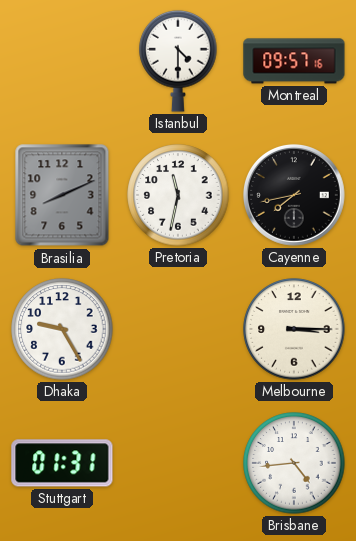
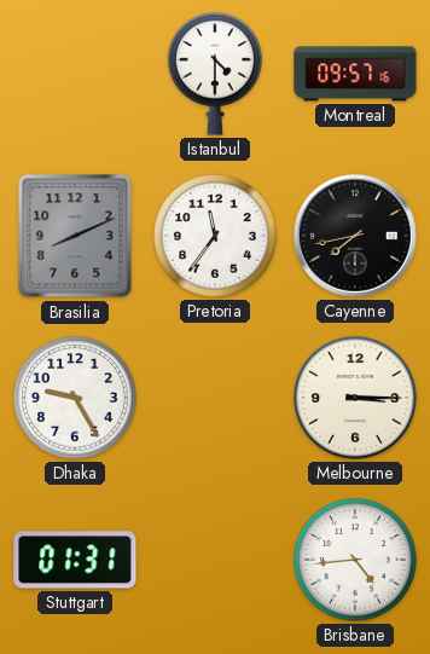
Pretoria: 11:32 -> 11:36
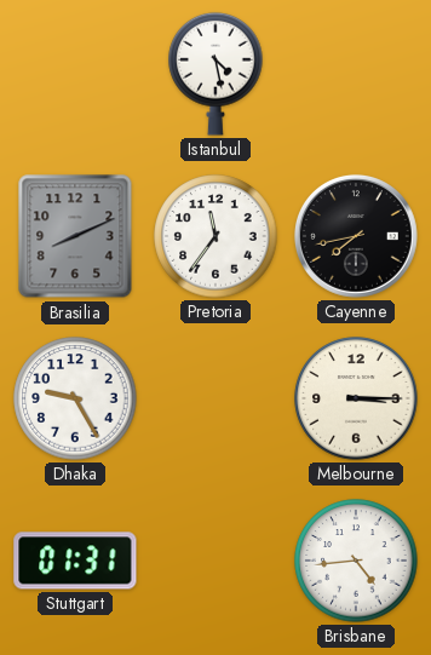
Istanbul: 4:30 -> 4:28
Montreal: 09:57 -> none
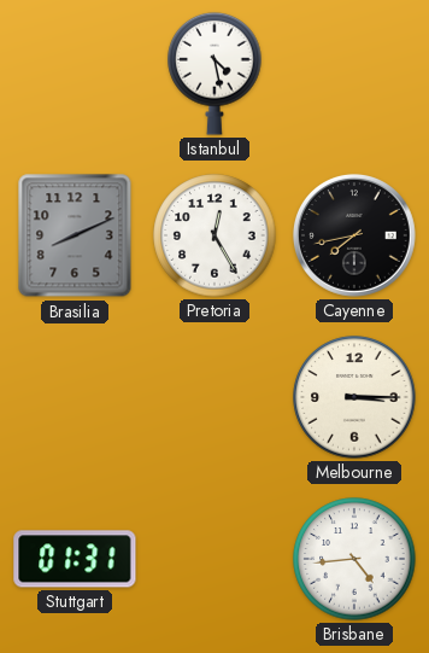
Pretoria: 11:36 -> 12:25
Dhaka: 9:25 -> none
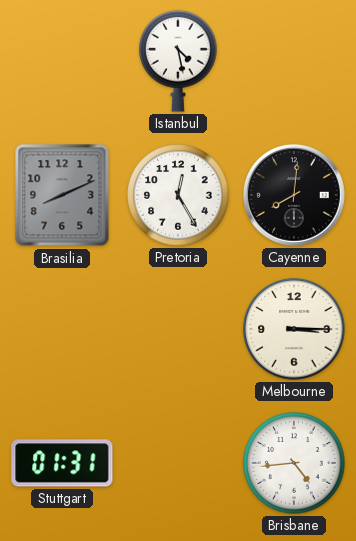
Cayenne: 7:43 -> 8:01
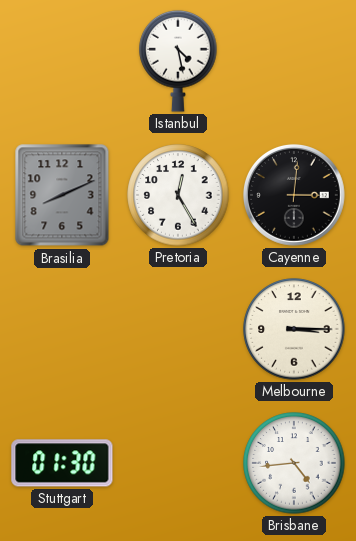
Cayenne: 8:01 -> 3:01
Stuttgart: 01:31 -> 01:30
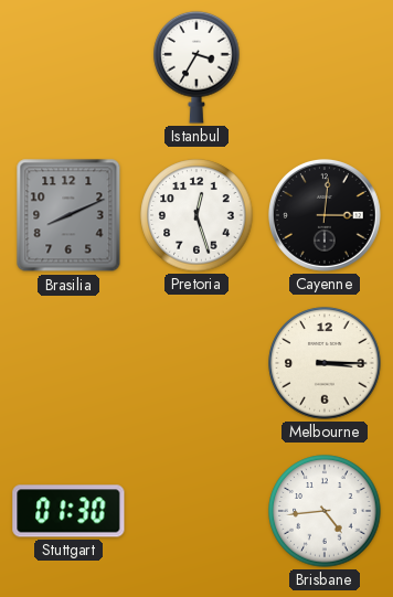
Istanbul: 4:28 -> 3:35
Pretoria: 12:25 -> 12:27
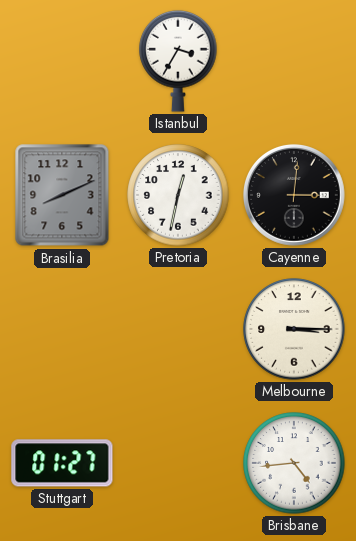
Pretoria: 12:27 -> 12:32
Stuttgart: 01:30 -> 01:27
